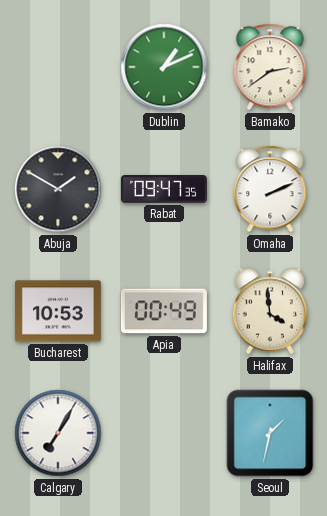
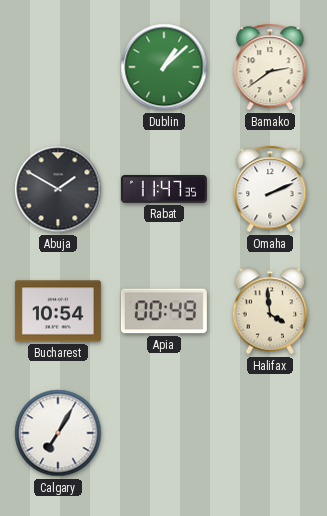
Dublin: 1:11 -> 1:08
Rabat: 09:47 -> 11:47
Bucharest: 10:53 -> 10:54
Seoul: 1:32 -> none
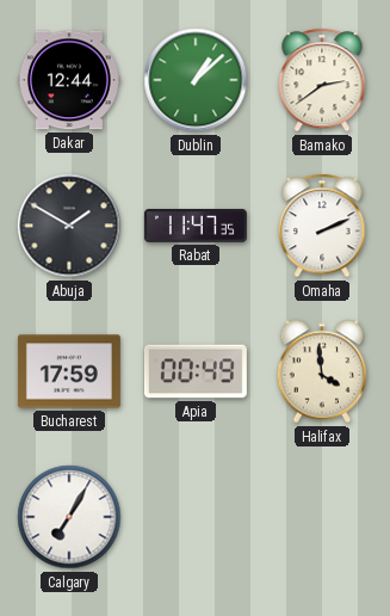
Dakar: none -> 12:44
Bucharest: 10:54 -> 17:59
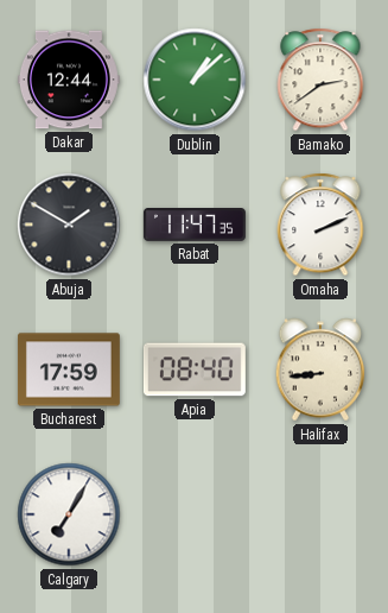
Apia: 00:49 -> 08:40
Halifax: 3:59 -> 8:44
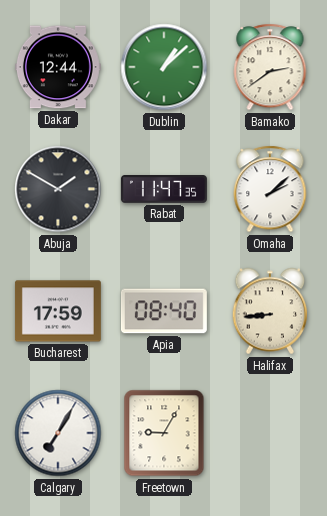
Omaha: 2:11 -> 2:08
Freetown: none -> 9:05
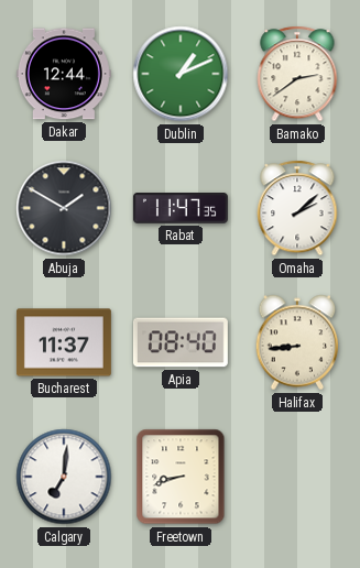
Dublin: 1:08 -> 1:11
Bucharest: 17:59 -> 11:37
Calgary: 7:05 -> 7:01
Freetown: 9:05 -> 8:42
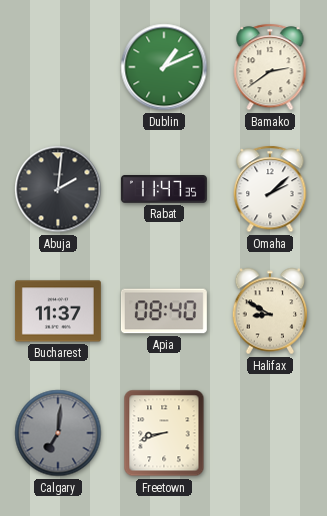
Dakar: 12:44 -> none
Abuja: 1:50 -> 2:01
Halifax: 8:44 -> 8:50
Calgary dial: white -> grey
